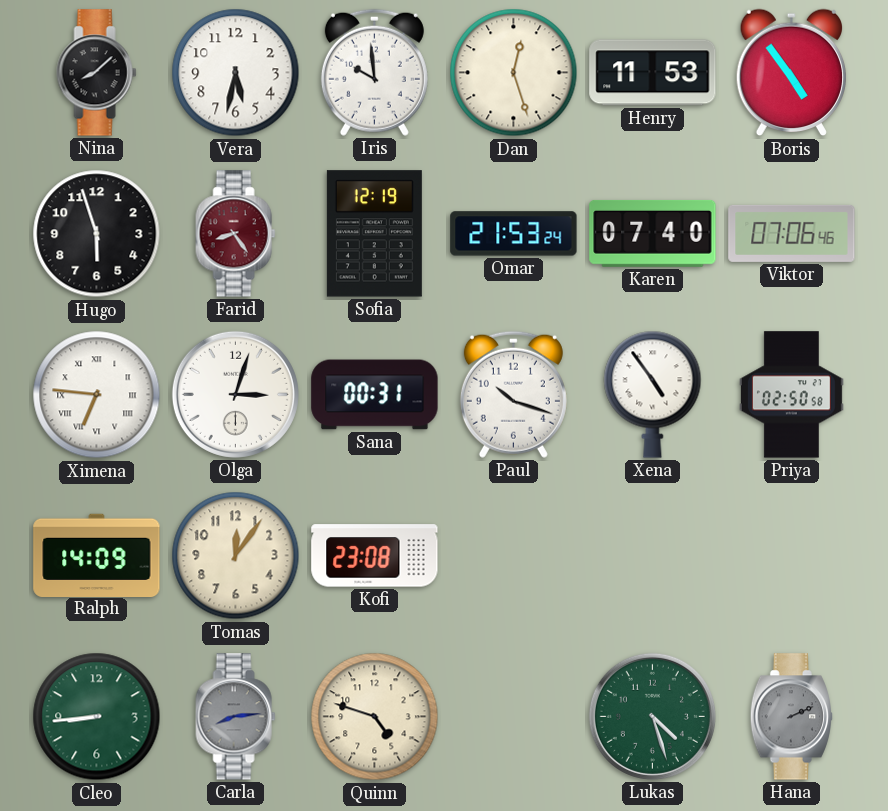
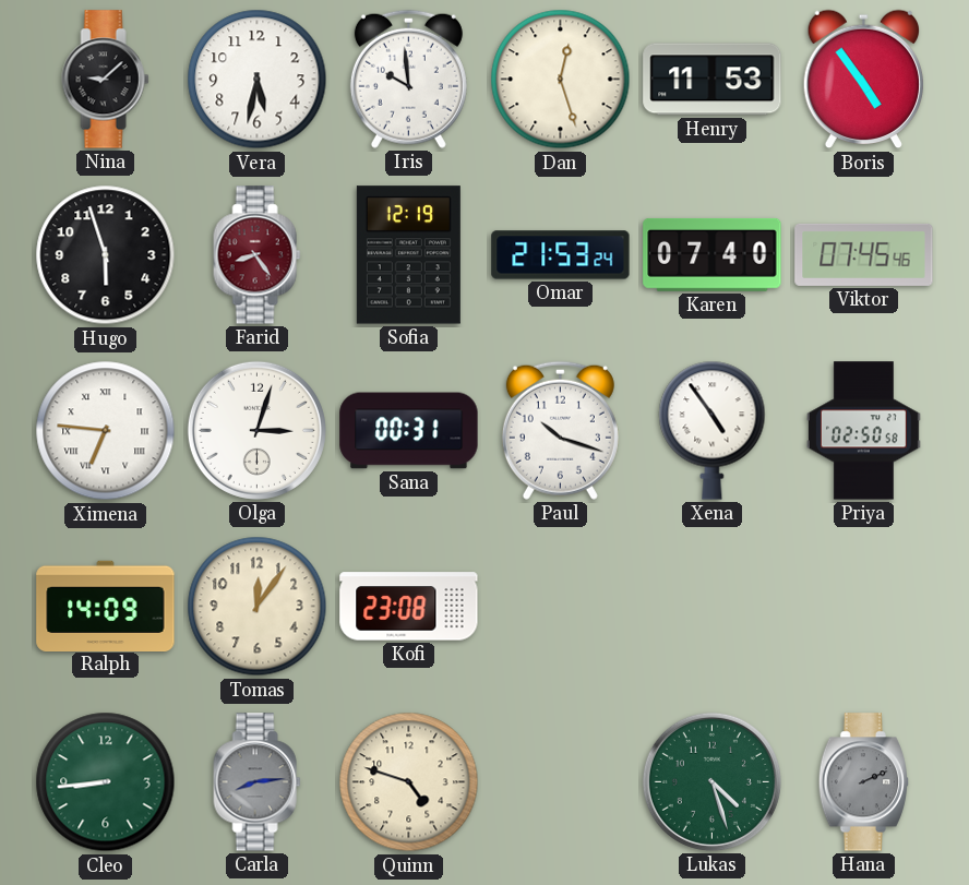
Nina: 8:08 -> 9:08
Viktor: 07:06 -> 07:45
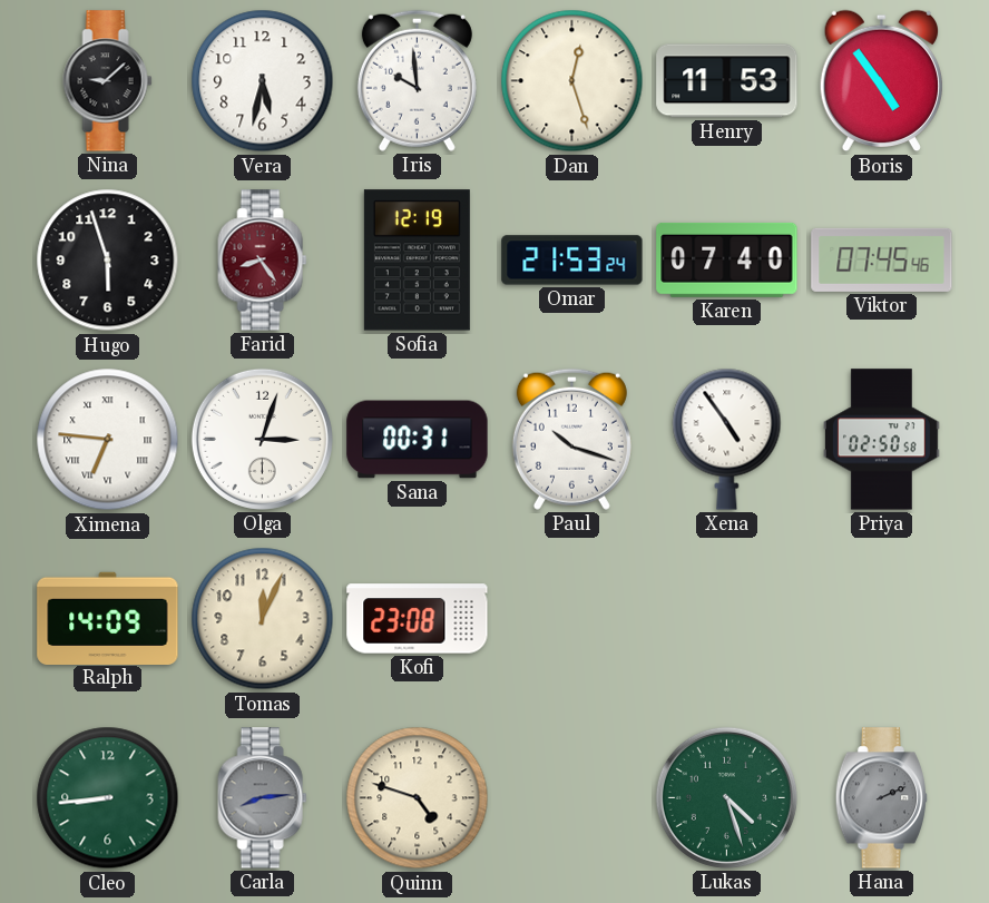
Tomas: 12:06 -> 12:04
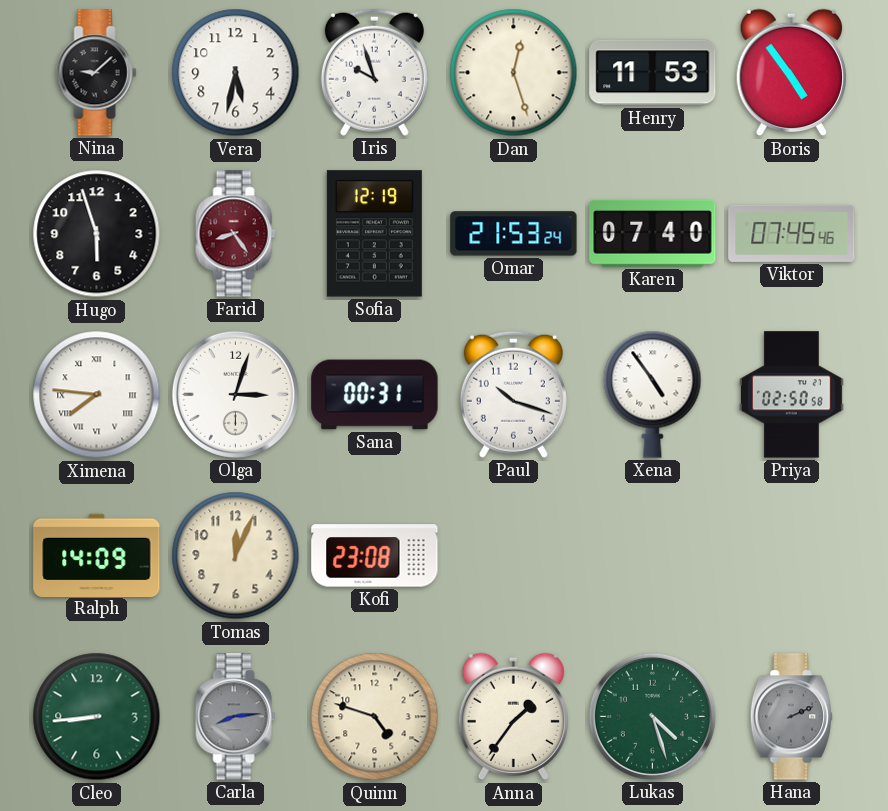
Iris: 9:59 -> 9:57
Ximena: 6:46 -> 7:46
Anna: none -> 1:36
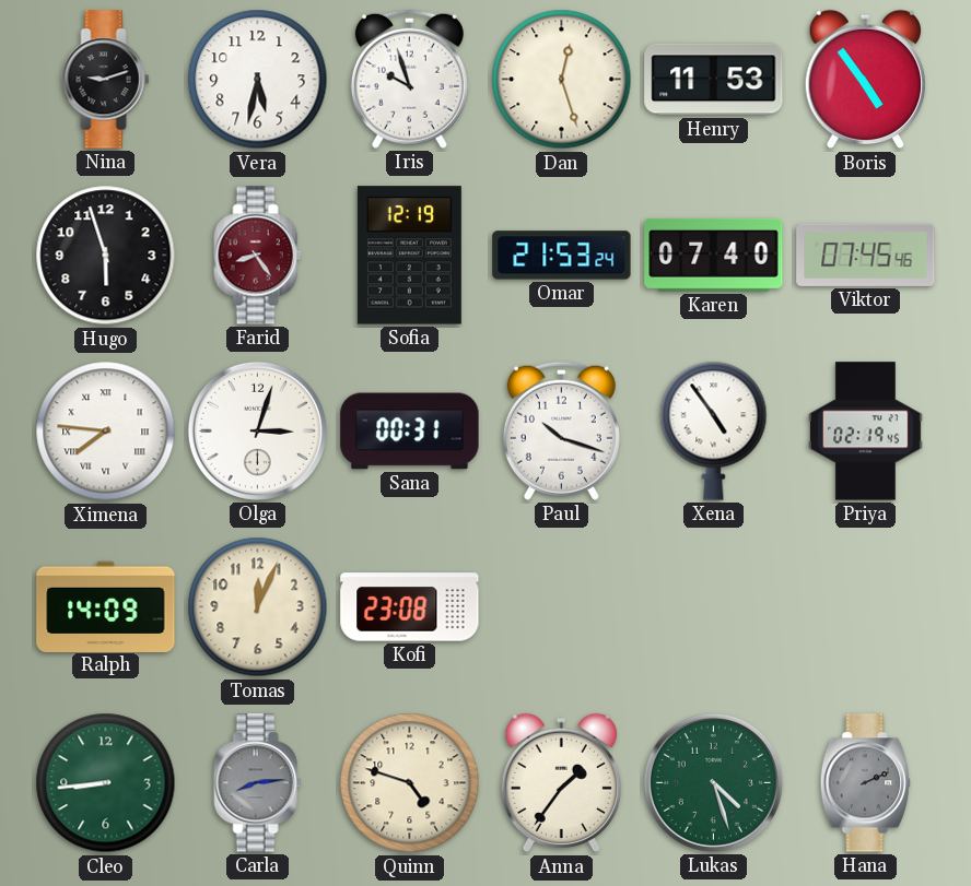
Nina: 9:08 -> 9:12
Priya: 02:50 -> 02:19
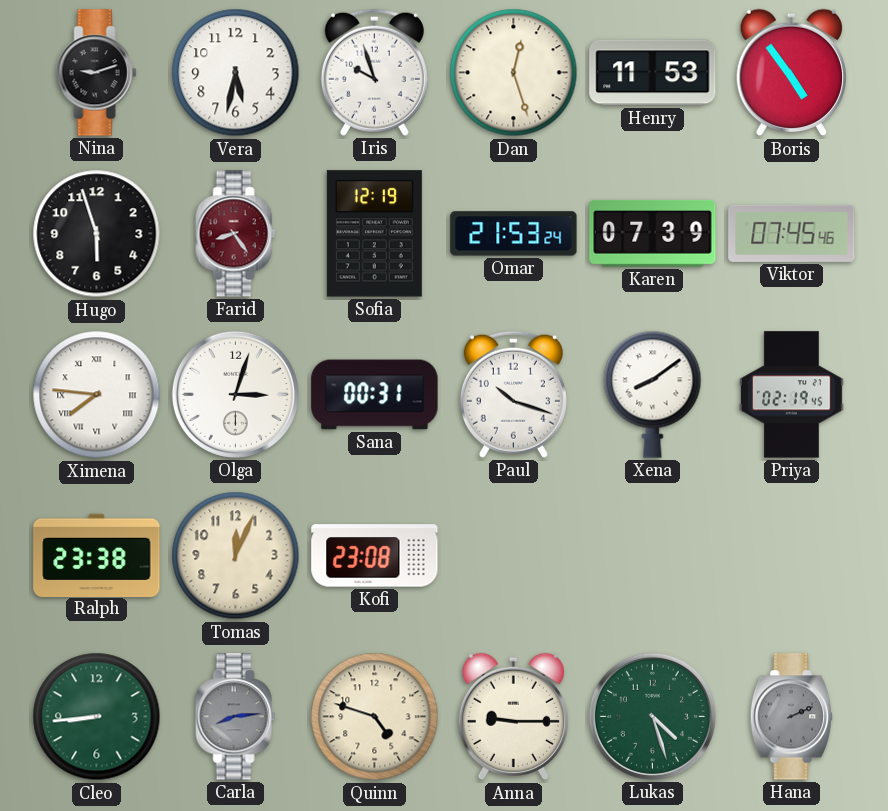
Karen: 07:40 -> 07:39
Xena: 4:54 -> 8:09
Ralph: 14:09 -> 23:38
Anna: 1:36 -> 9:15
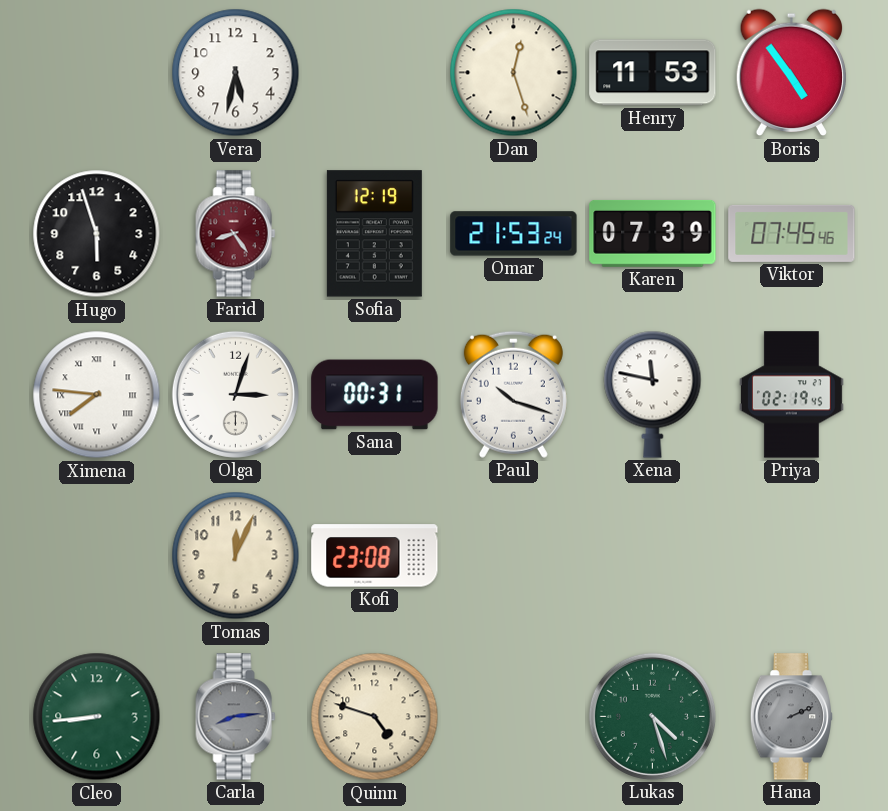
Nina: 9:12 -> none
Iris: 9:57 -> none
Xena: 8:09 -> 11:47
Ralph: 23:38 -> none
Anna: 9:15 -> none
